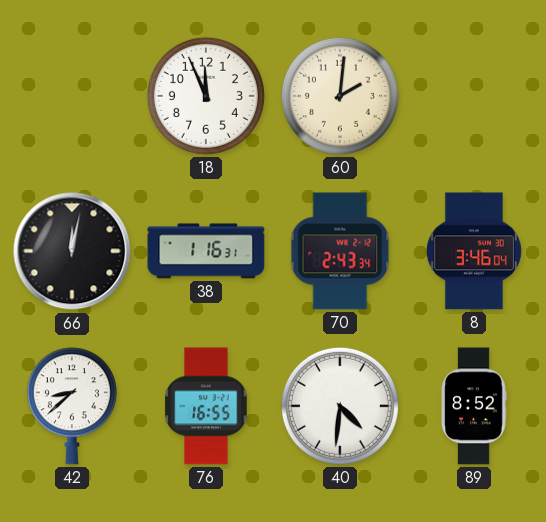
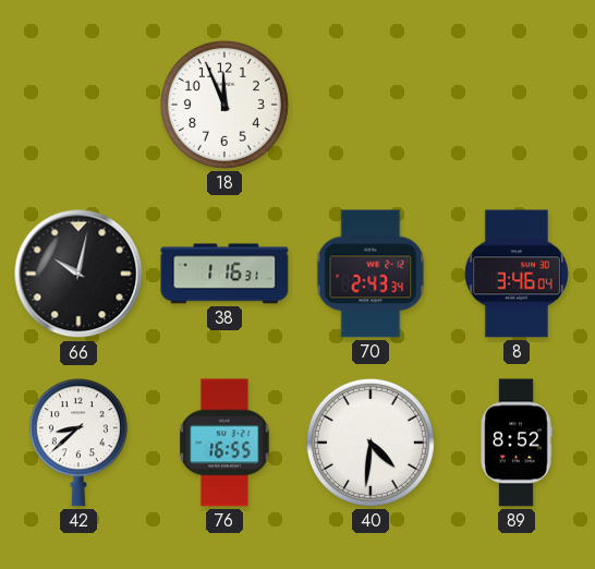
60: 2:01 -> none
66: 12:02 -> 10:02
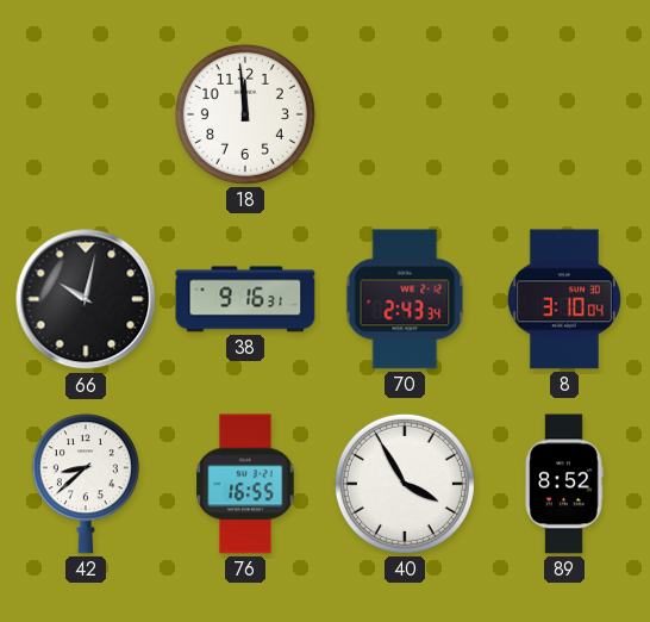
18: 11:56 -> 11:59
38: 1:16 -> 9:16
8: 3:46 -> 3:10
40: 4:31 -> 3:55
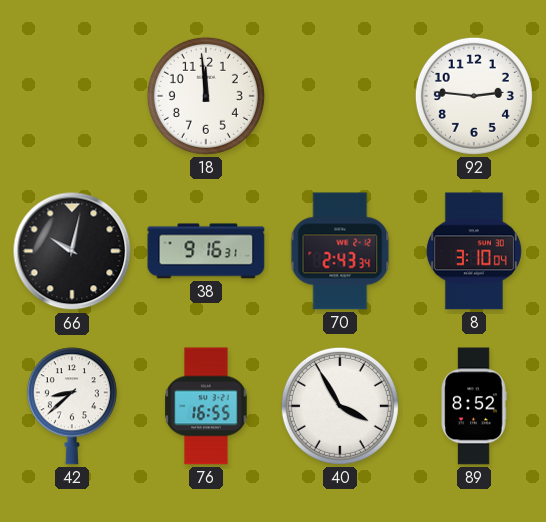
92: none -> 2:46
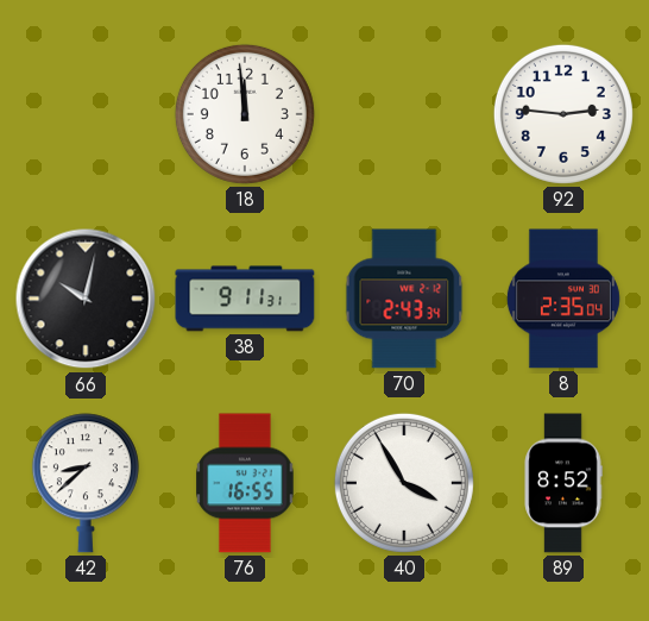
38: 9:16 -> 9:11
8: 3:10 -> 2:35
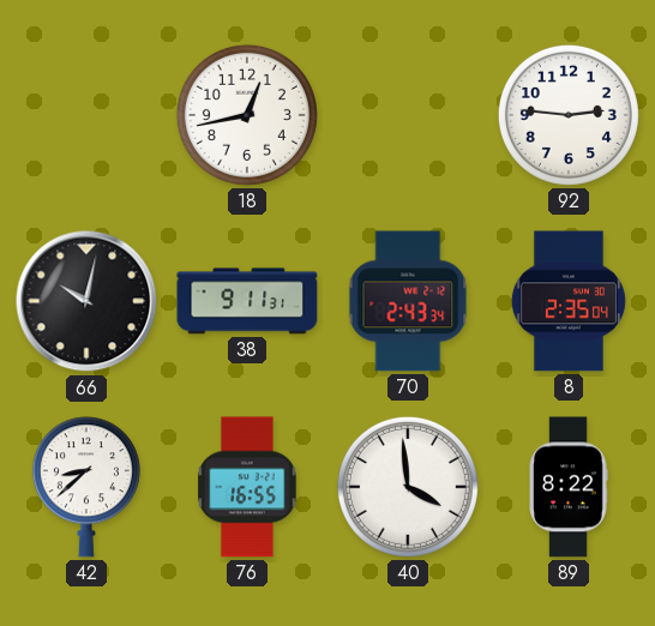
18: 11:59 -> 12:43
40: 3:55 -> 3:59
89: 8:52 -> 8:22
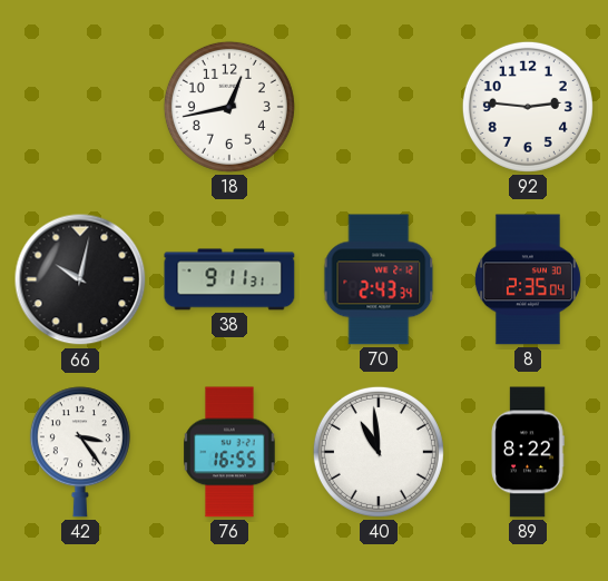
42: 8:38 -> 3:24
40: 3:59 -> 10:59
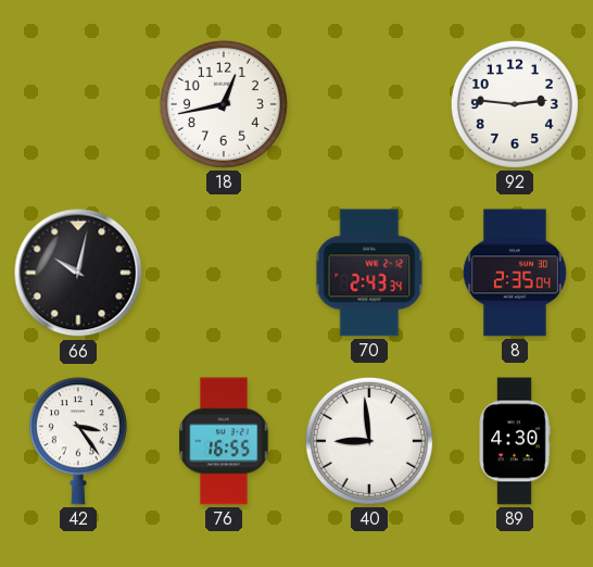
38: 9:11 -> none
40: 10:59 -> 8:59
89: 8:22 -> 4:30
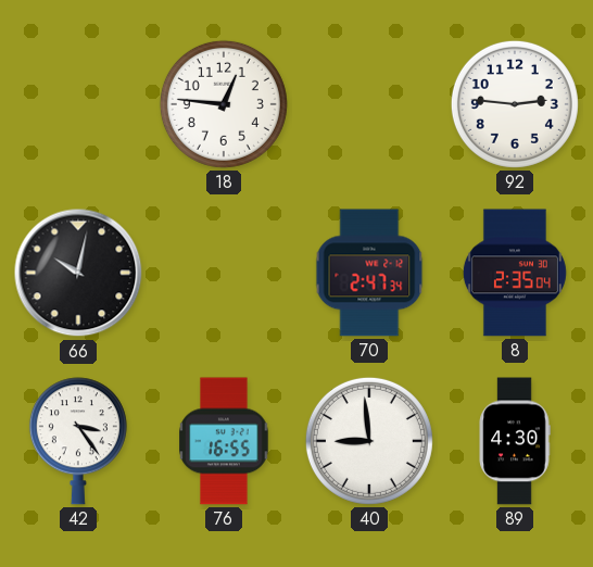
18: 12:43 -> 12:46
70: 2:43 -> 2:47
